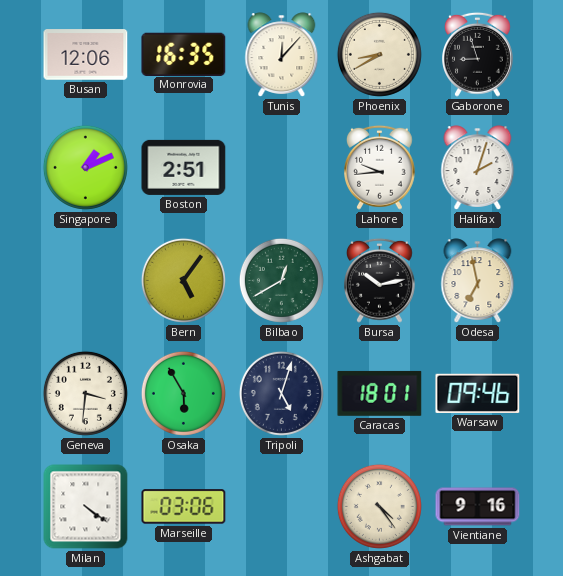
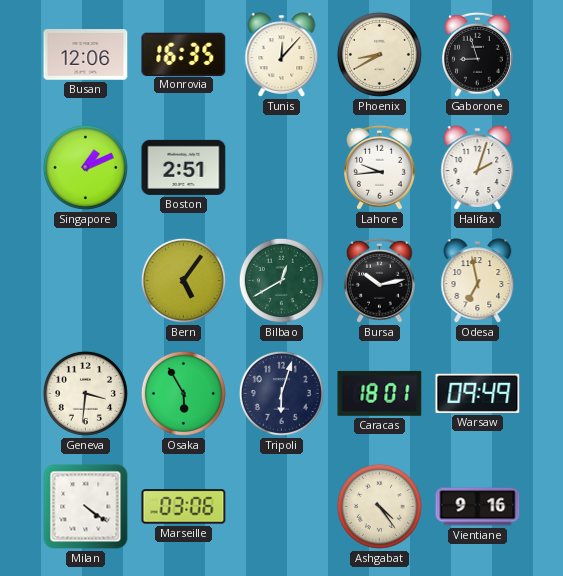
Tripoli: 5:03 -> 6:03
Warsaw: 09:46 -> 09:49
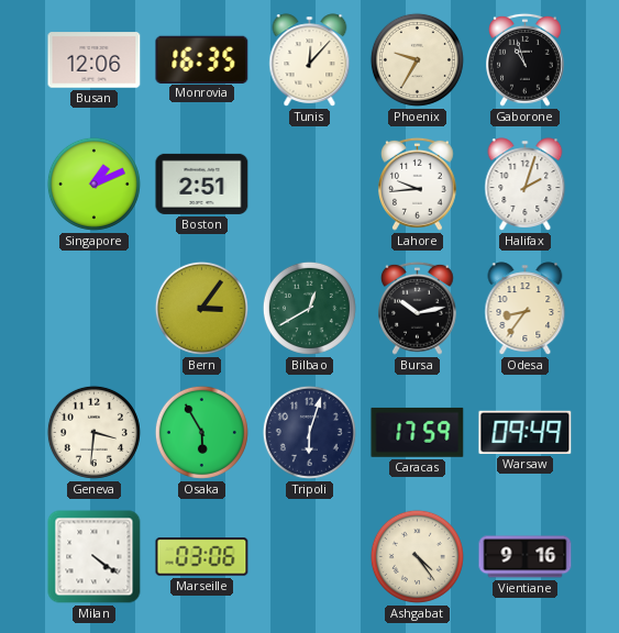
Phoenix: 8:40 -> 9:35
Gaborone: 8:57 -> 10:57
Bern: 5:06 -> 3:06
Odesa: 6:58 -> 8:36
Caracas: 18:01 -> 17:59
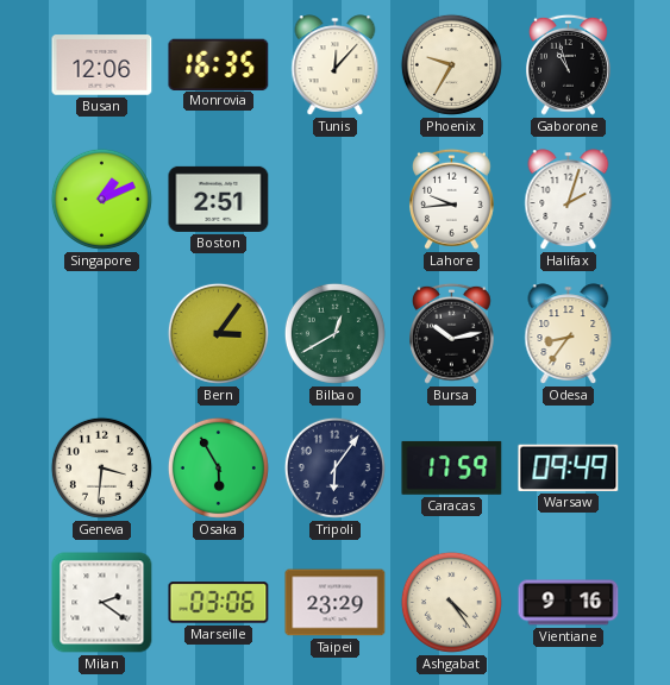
Tripoli: 6:03 -> 6:06
Milan: 4:21 -> 2:21
Taipei: none -> 23:29
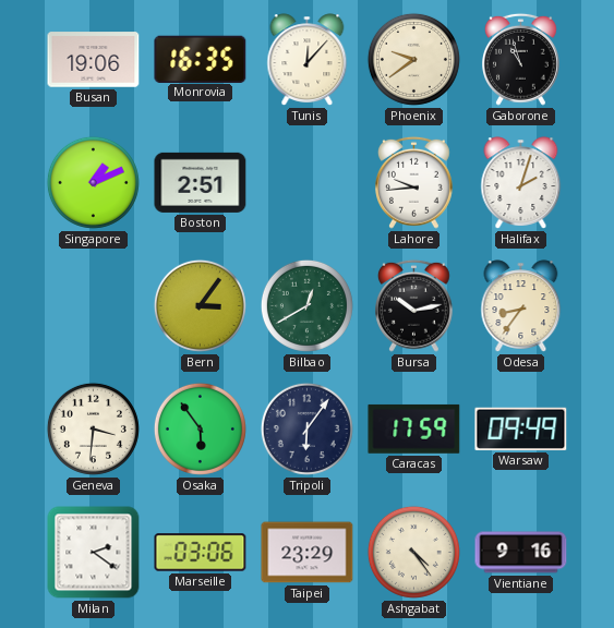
Busan: 12:06 -> 19:06
Phoenix: 9:35 -> 9:39
Osaka: 5:55 -> 5:54
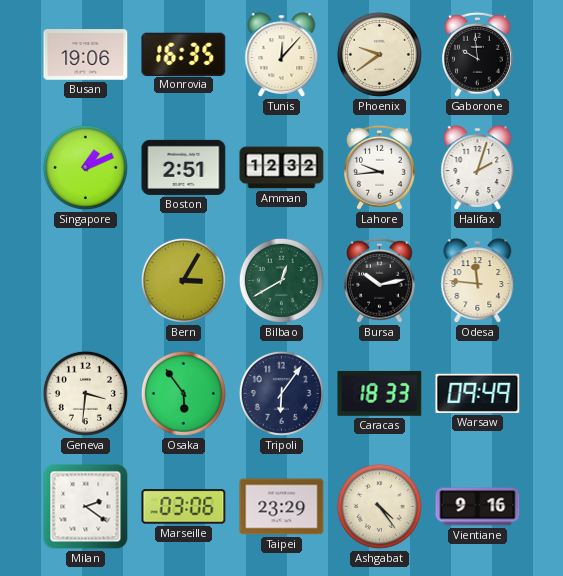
Gaborone: 10:57 -> 9:59
Amman: none -> 12:32
Bern: 3:06 -> 3:05
Odesa: 8:36 -> 11:46
Caracas: 17:59 -> 18:33
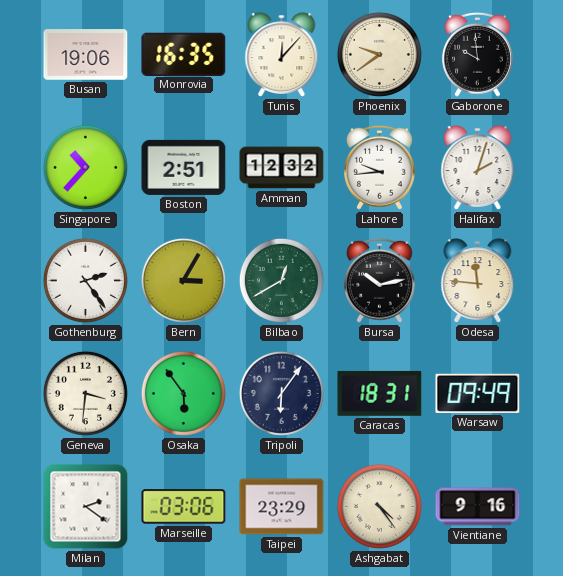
Singapore: 1:11 -> 10:37
Gothenburg: none -> 2:24
Caracas: 18:33 -> 18:31
